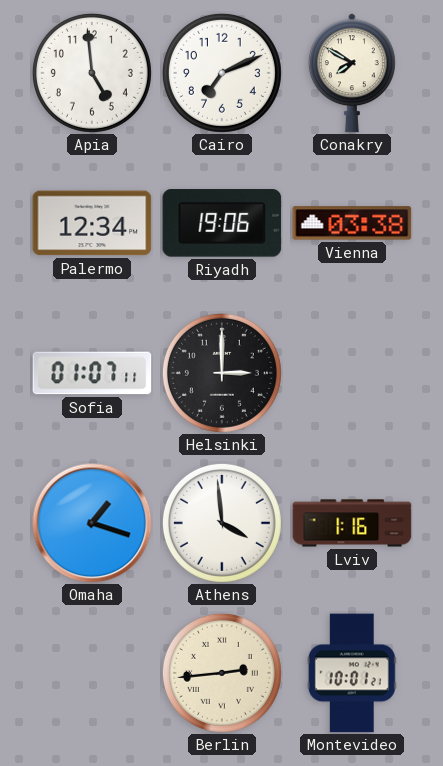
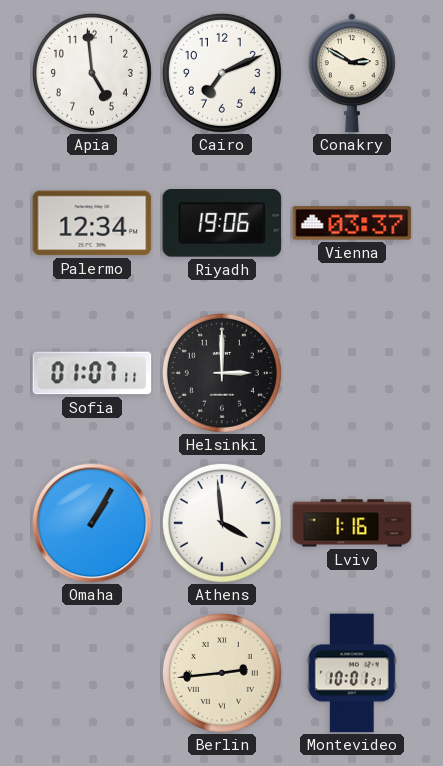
Conakry: 7:50 -> 2:50
Vienna: 03:38 -> 03:37
Omaha: 1:18 -> 1:05
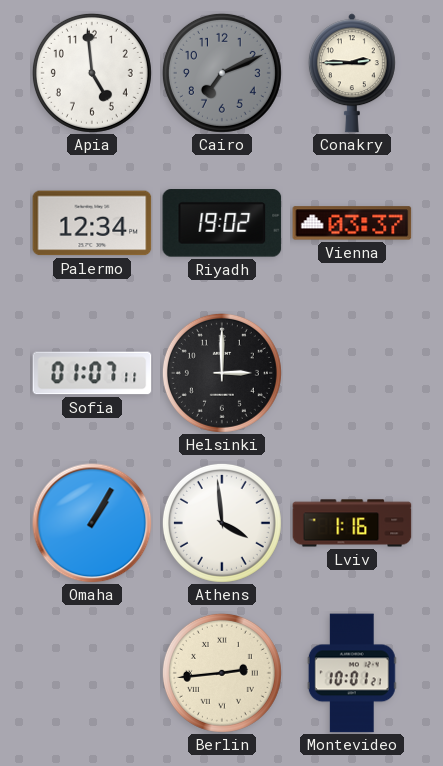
Cairo dial: white -> grey
Conakry: 2:50 -> 2:45
Riyadh: 19:06 -> 19:02
